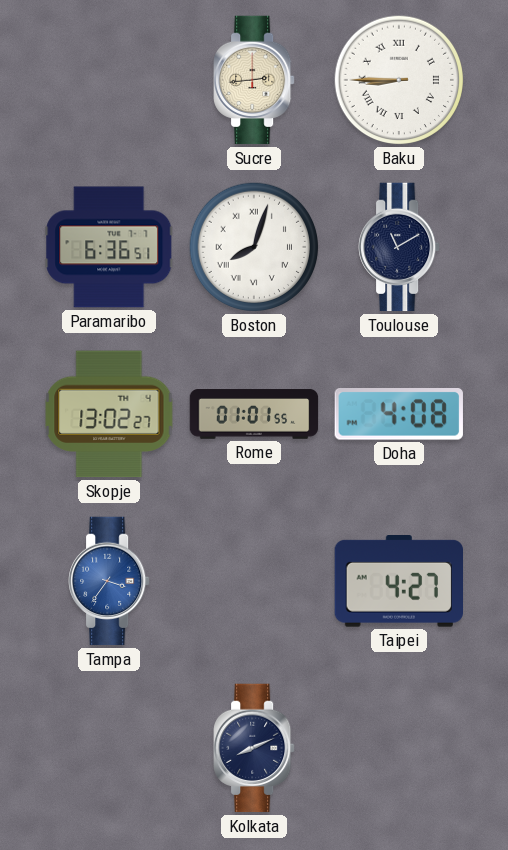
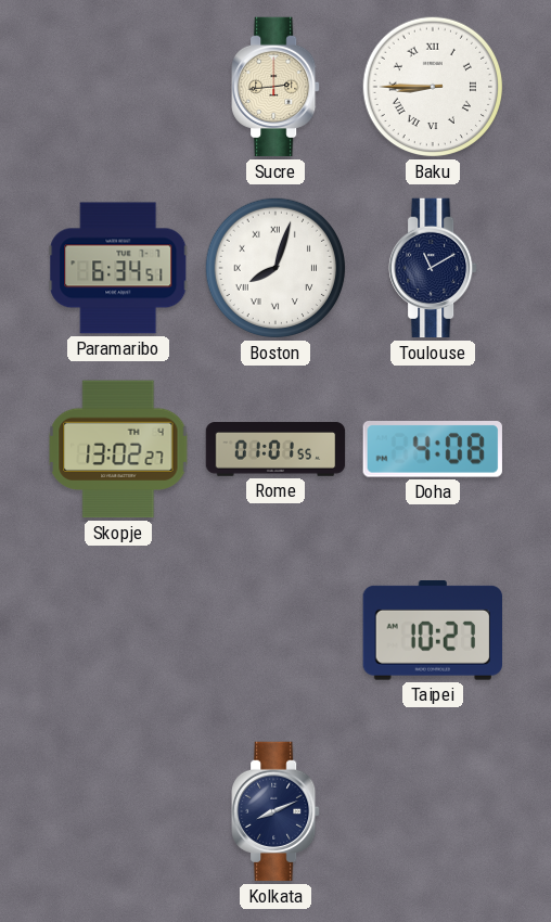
Paramaribo: 6:36 -> 6:34
Tampa: 3:36 -> none
Taipei: 4:27 -> 10:27
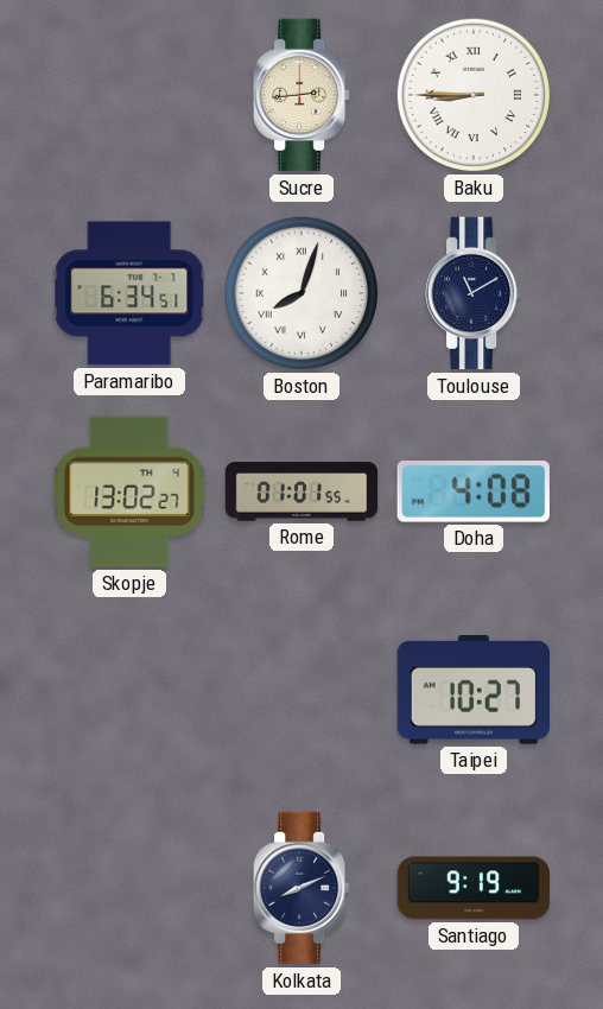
Santiago: none -> 9:19
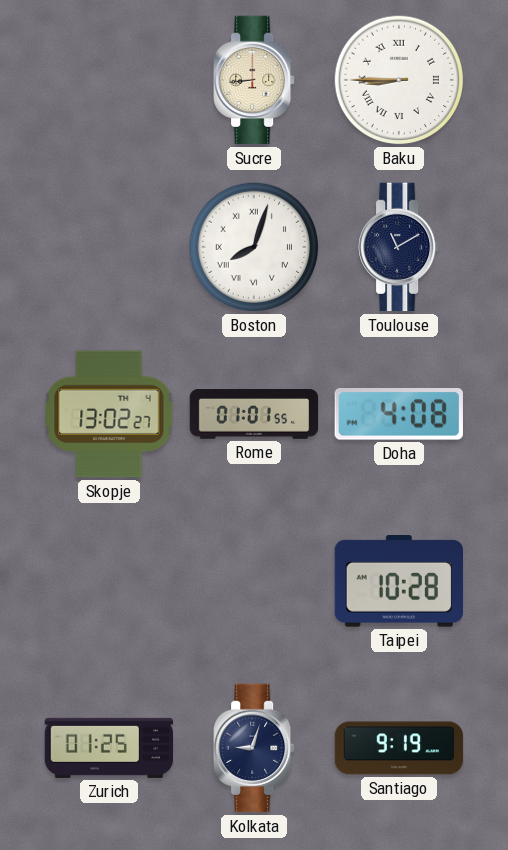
Sucre: 2:44 -> 8:44
Paramaribo: 6:34 -> none
Taipei: 10:27 -> 10:28
Zurich: none -> 01:25
Kolkata: 8:11 -> 9:03
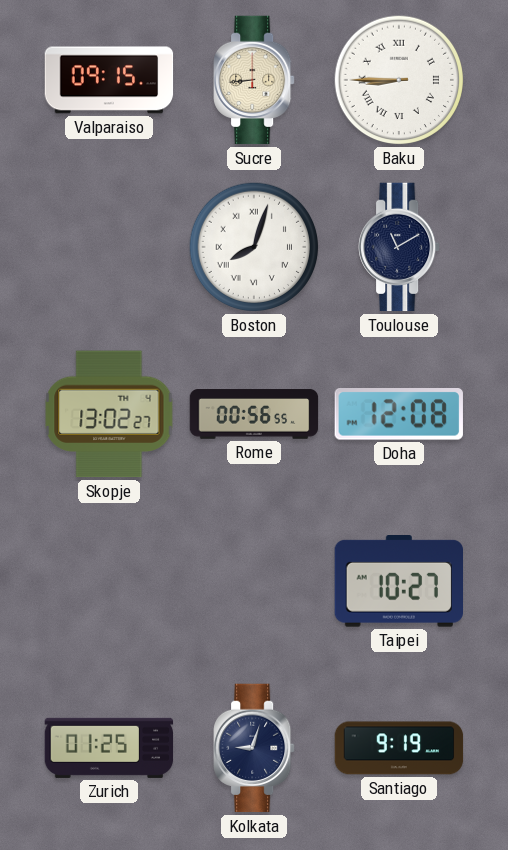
Valparaiso: none -> 09:15
Rome: 01:01 -> 00:56
Doha: 4:08 -> 12:08
Taipei: 10:28 -> 10:27
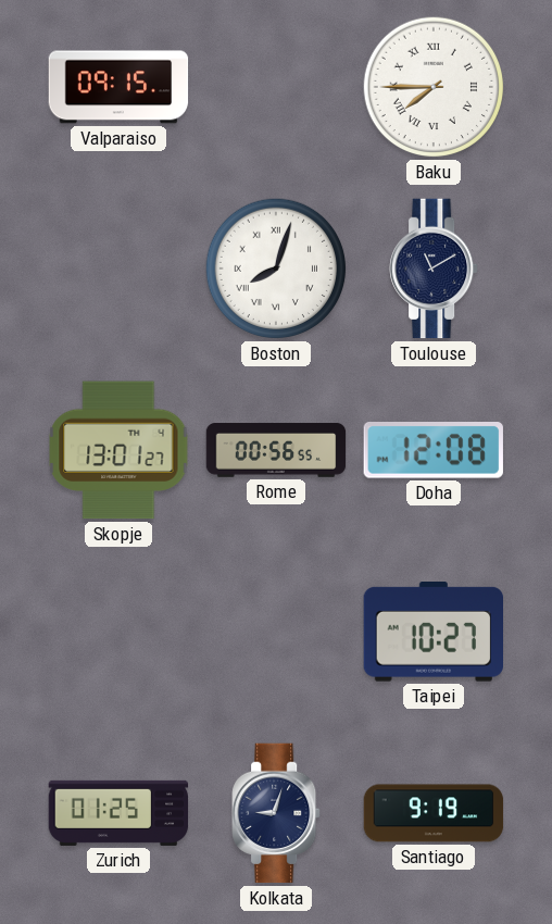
Sucre: 8:44 -> none
Baku: 8:45 -> 7:45
Skopje: 13:02 -> 13:01
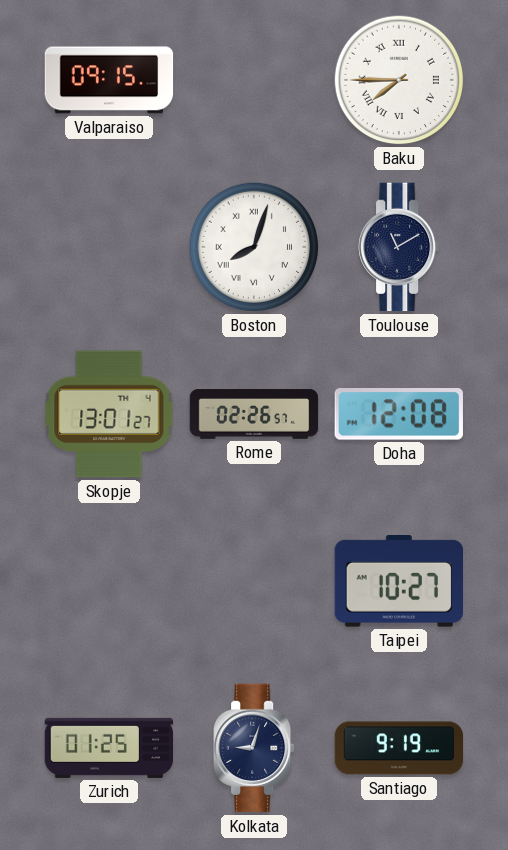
Rome: 00:56 -> 02:26
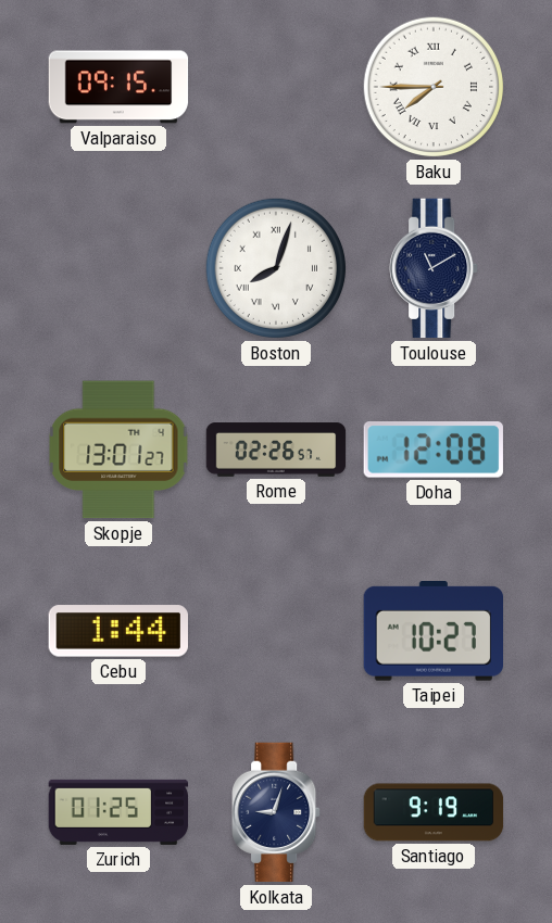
Cebu: none -> 1:44
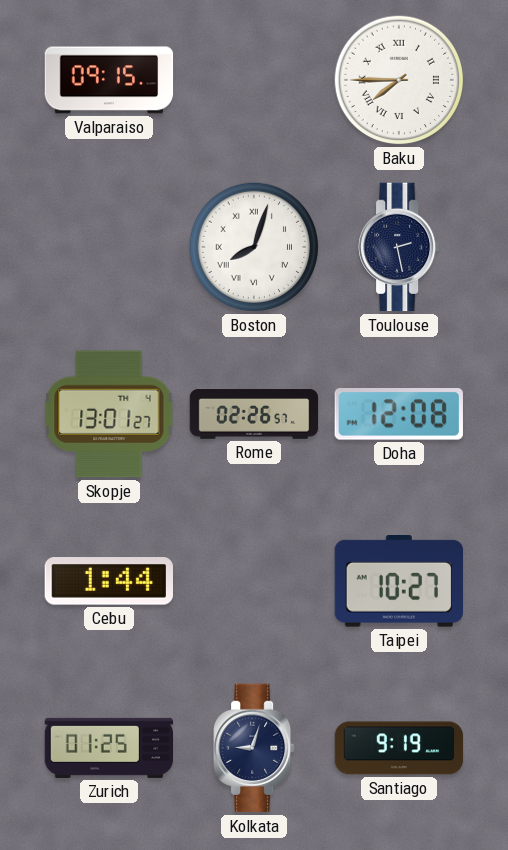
Toulouse: 11:10 -> 2:28
